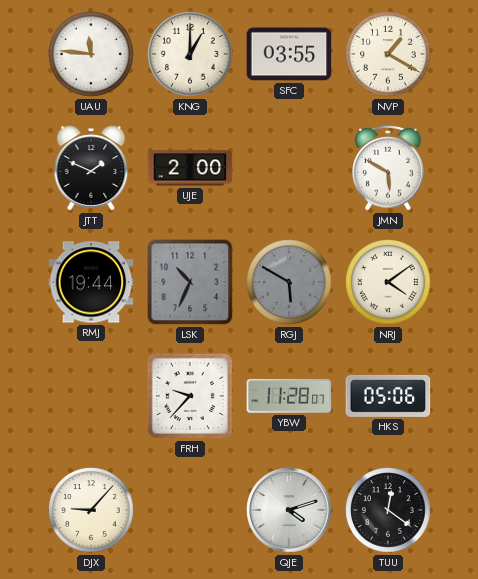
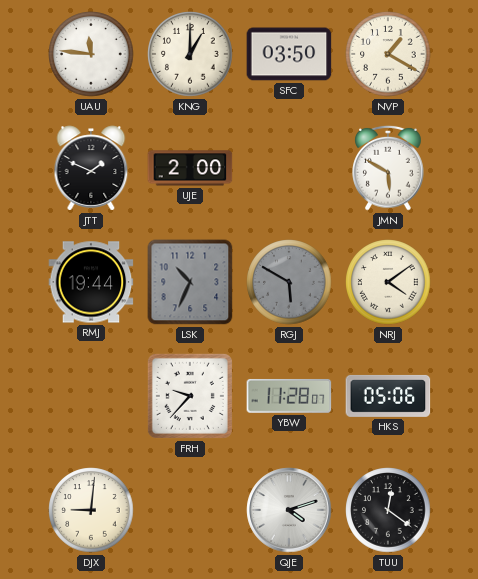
SFC: 03:55 -> 03:50
DJX: 9:07 -> 9:01
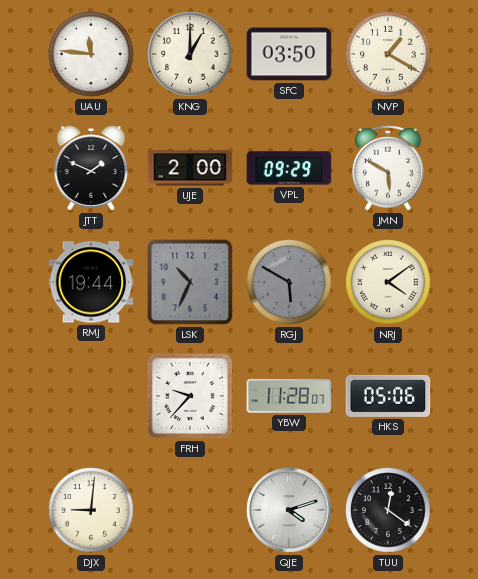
VPL: none -> 09:29
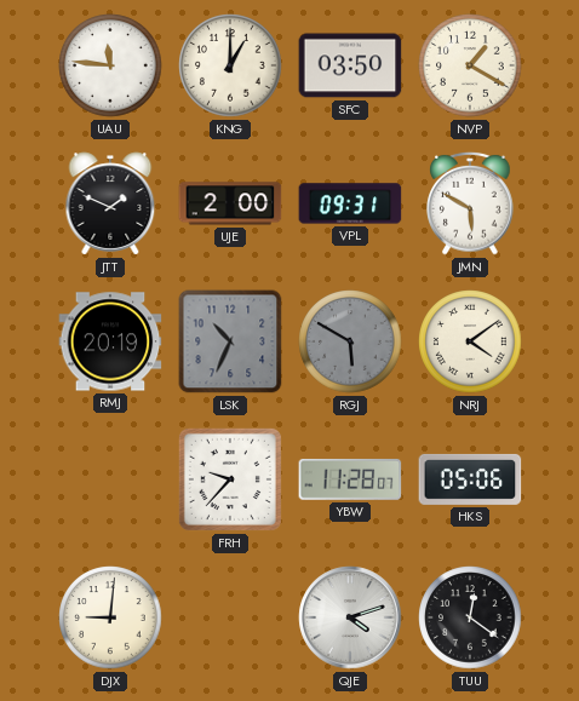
VPL: 09:29 -> 09:31
RMJ: 19:44 -> 20:19
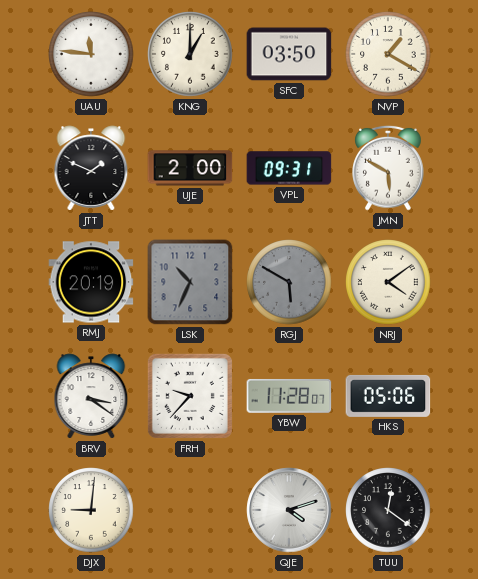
BRV: none -> 3:21
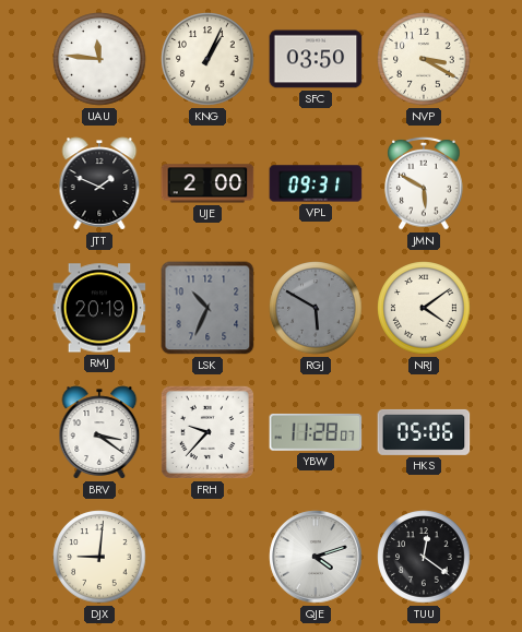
KNG: 1:00 -> 1:04
NVP: 1:20 -> 3:20
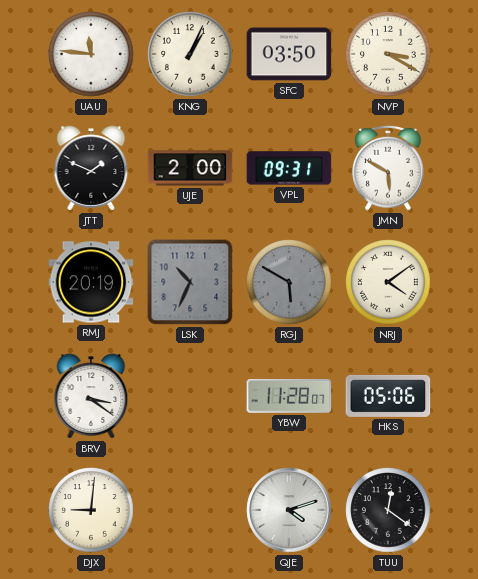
FRH: 9:37 -> none
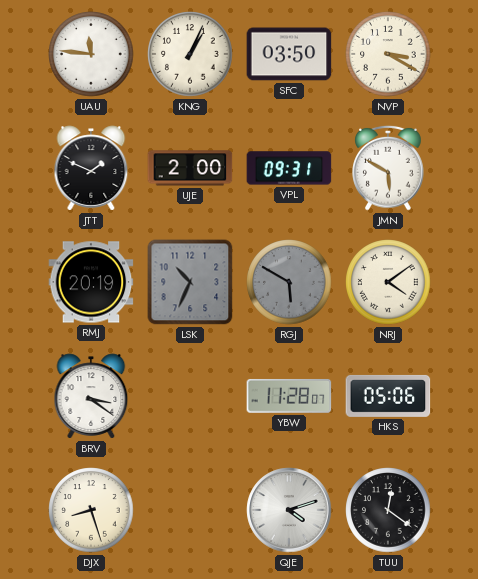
DJX: 9:01 -> 8:27
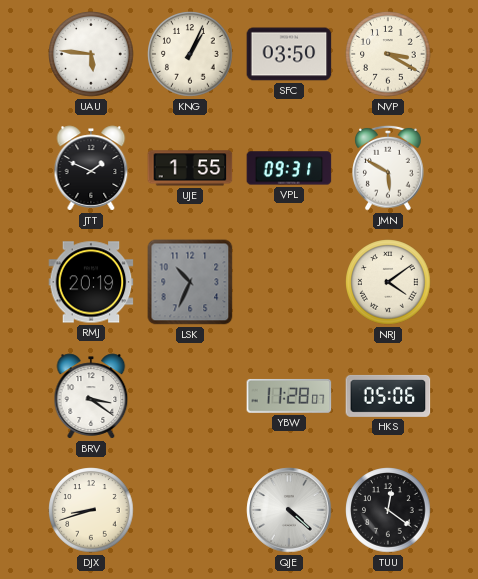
UAU: 11:46 -> 5:46
UJE: 2:00 -> 1:55
RGJ: 5:50 -> none
DJX: 8:27 -> 8:42
QJE: 4:12 -> 4:22
